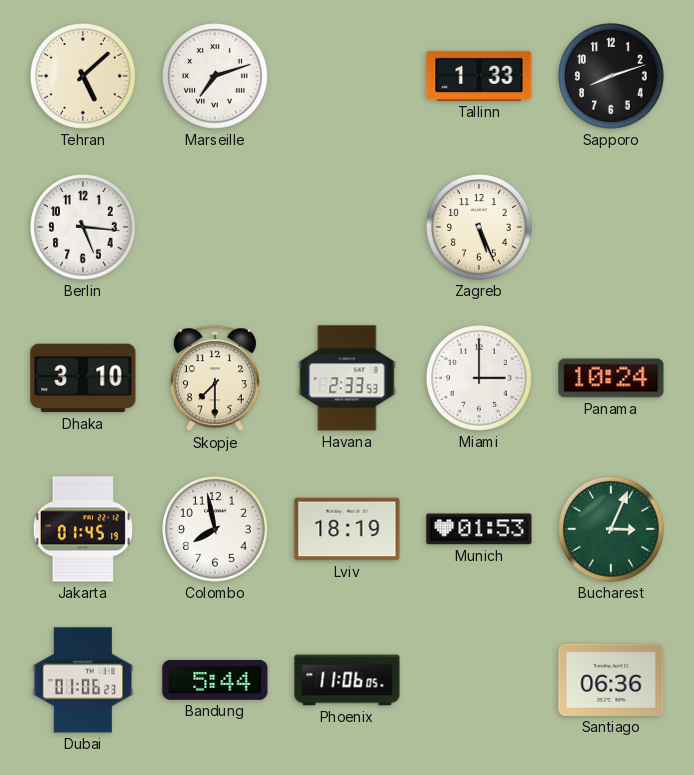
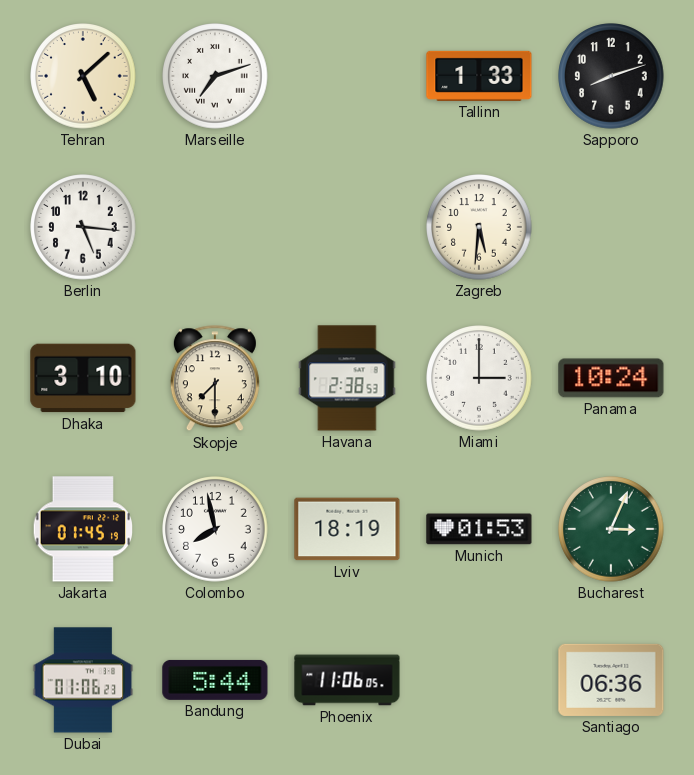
Zagreb: 5:26 -> 5:31
Havana: 2:33 -> 2:38
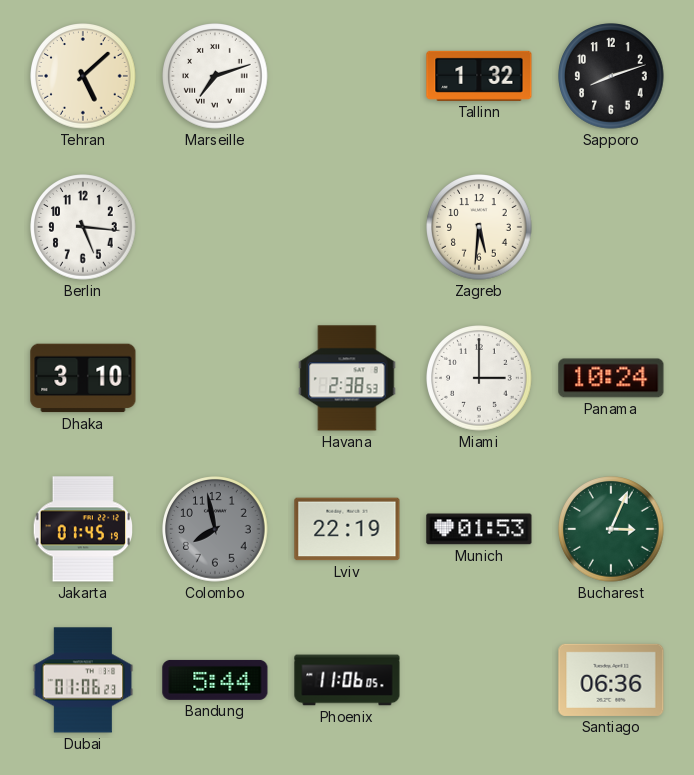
Tallinn: 1:33 -> 1:32
Skopje: 7:30 -> none
Colombo dial: white -> grey
Lviv: 18:19 -> 22:19
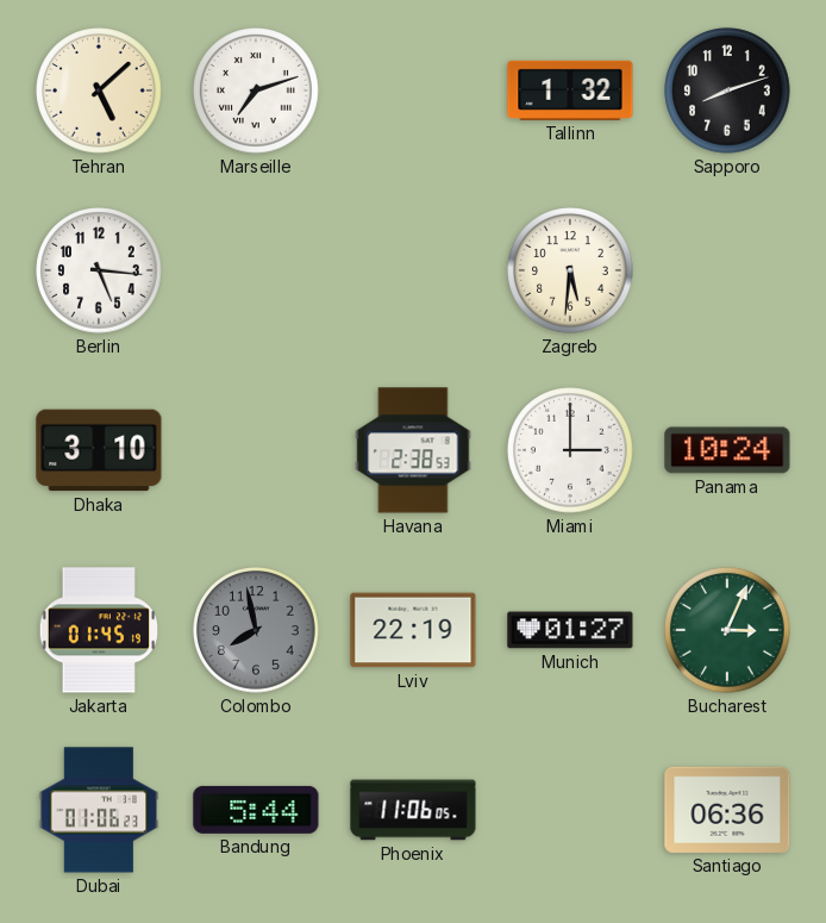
Munich: 01:53 -> 01:27
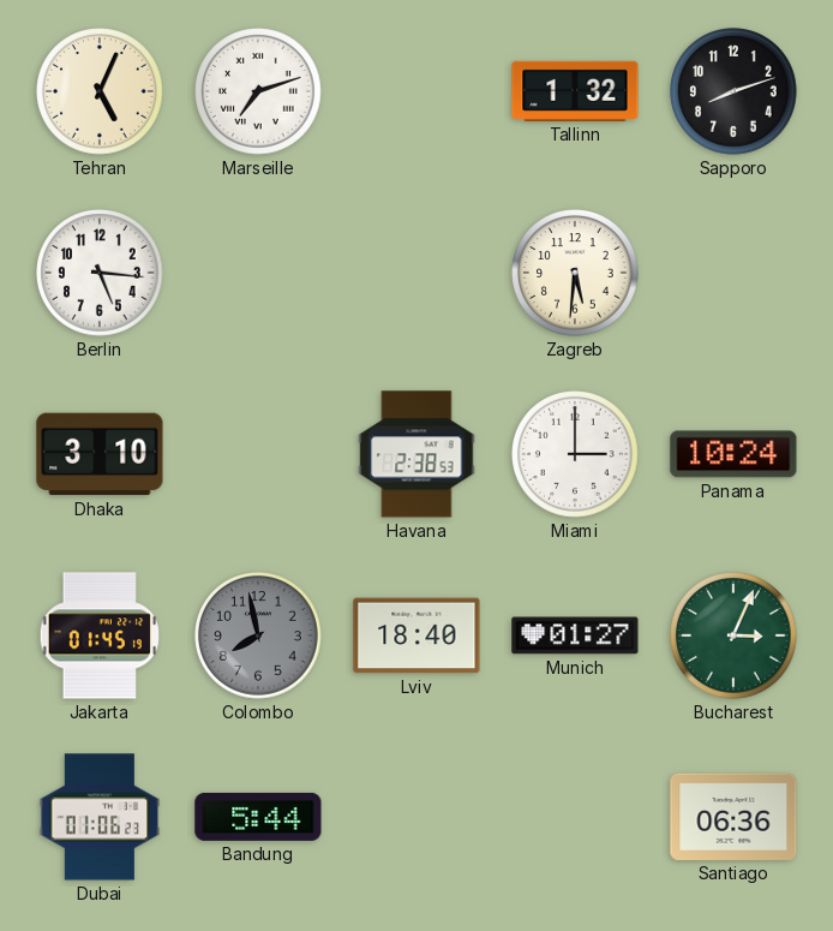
Tehran: 5:08 -> 5:04
Lviv: 22:19 -> 18:40
Phoenix: 11:06 -> none
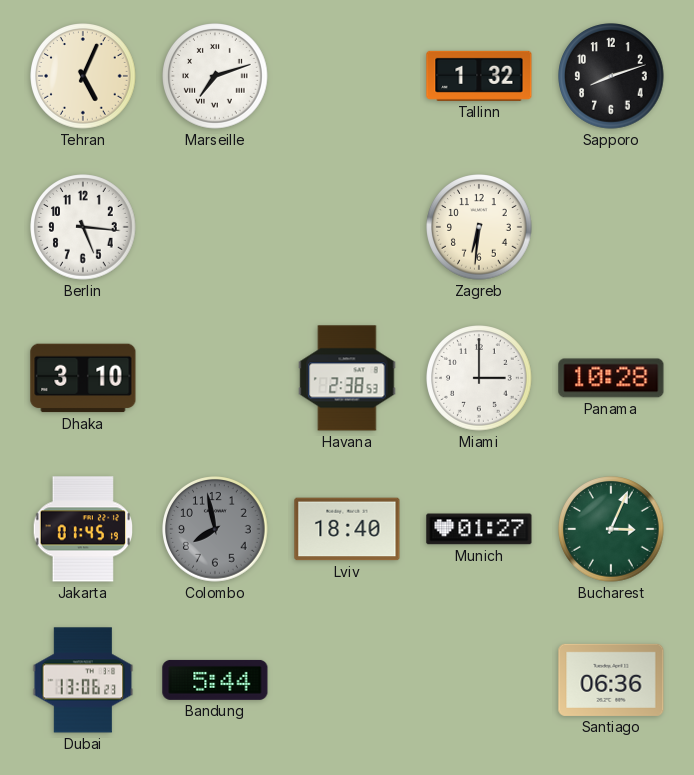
Zagreb: 5:31 -> 6:31
Panama: 10:24 -> 10:28
Dubai: 01:06 -> 13:06
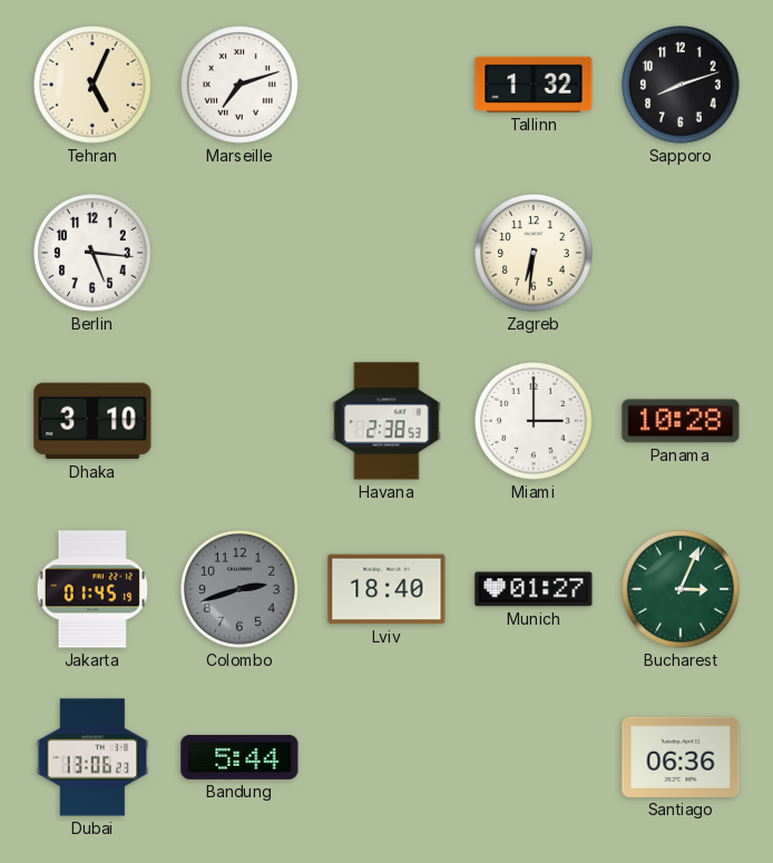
Colombo: 7:58 -> 2:42
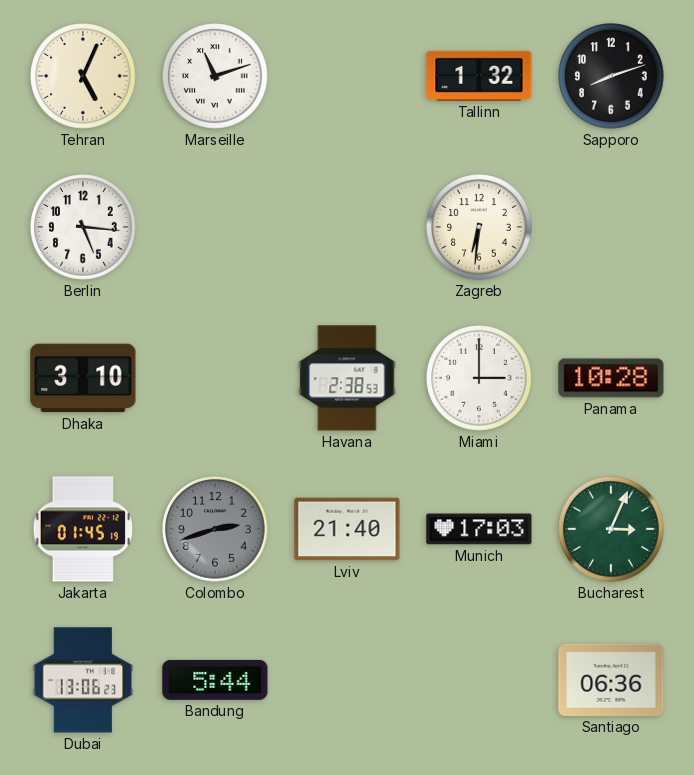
Marseille: 7:12 -> 11:12
Lviv: 18:40 -> 21:40
Munich: 01:27 -> 17:03
